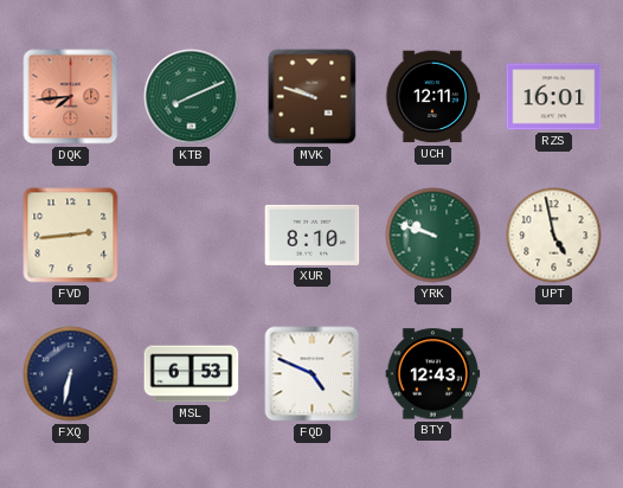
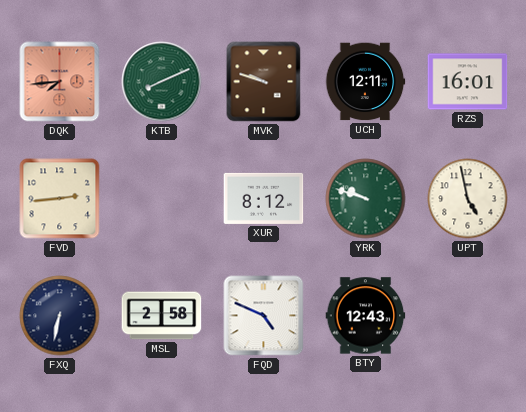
XUR: 8:10 -> 8:12
MSL: 6:53 -> 2:58
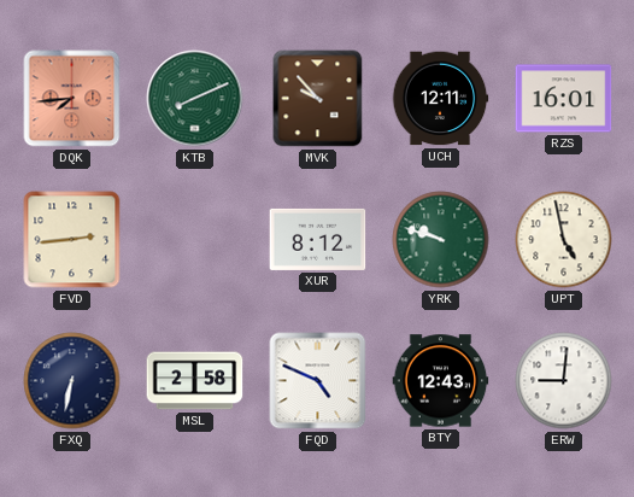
MVK: 9:48 -> 9:53
ERW: none -> 9:01
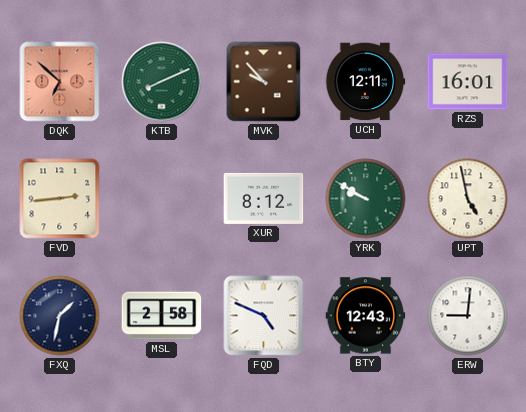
DQK: 7:44 -> 6:52
YRK: 9:48 -> 9:50
FXQ: 6:32 -> 1:32
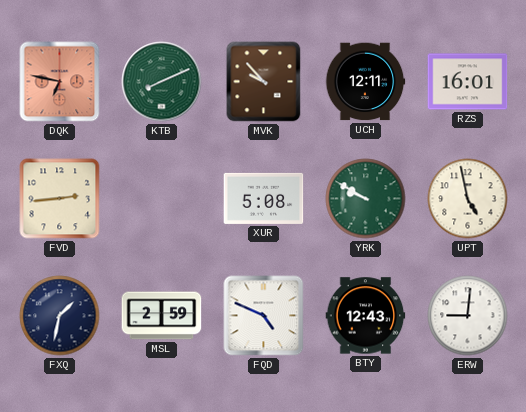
DQK: 6:52 -> 6:47
XUR: 8:12 -> 5:08
MSL: 2:58 -> 2:59
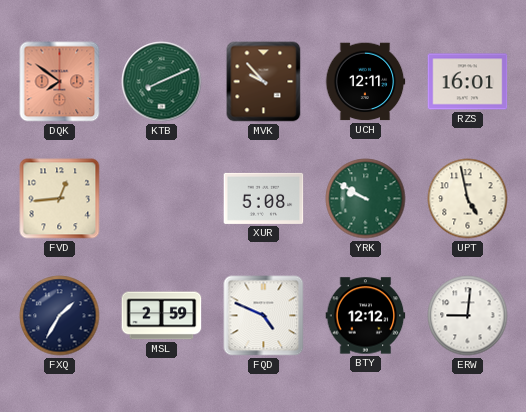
DQK: 6:47 -> 7:51
FVD: 2:44 -> 12:44
FXQ: 1:32 -> 1:35
BTY: 12:43 -> 12:12
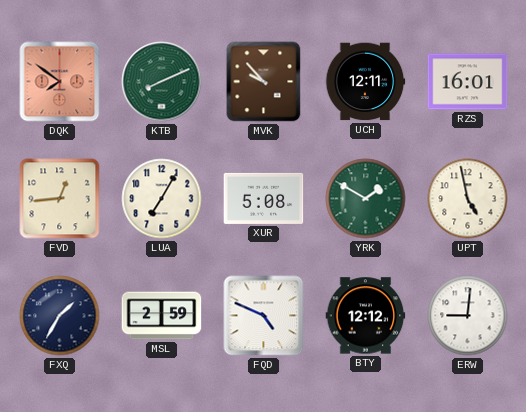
LUA: none -> 7:05
YRK: 9:50 -> 1:50
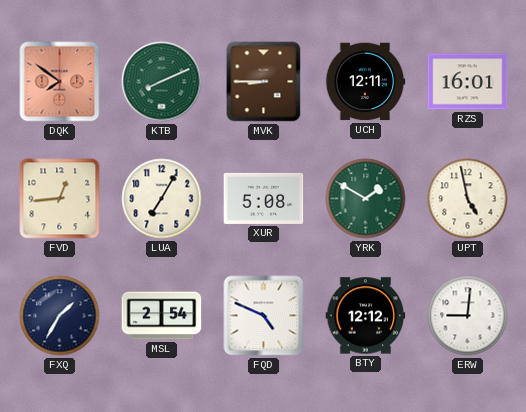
MVK: 9:53 -> 8:45
MSL: 2:59 -> 2:54
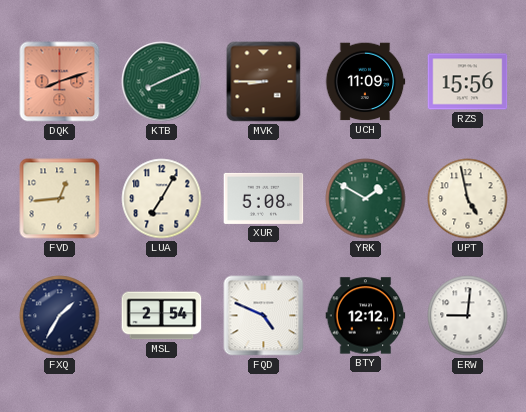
DQK: 7:51 -> 8:12
UCH: 12:11 -> 11:09
RZS: 16:01 -> 15:56
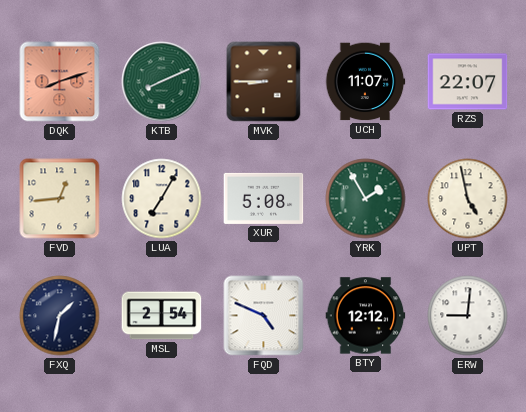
UCH: 11:09 -> 11:07
RZS: 15:56 -> 22:07
YRK: 1:50 -> 1:55
FXQ: 1:35 -> 1:32
